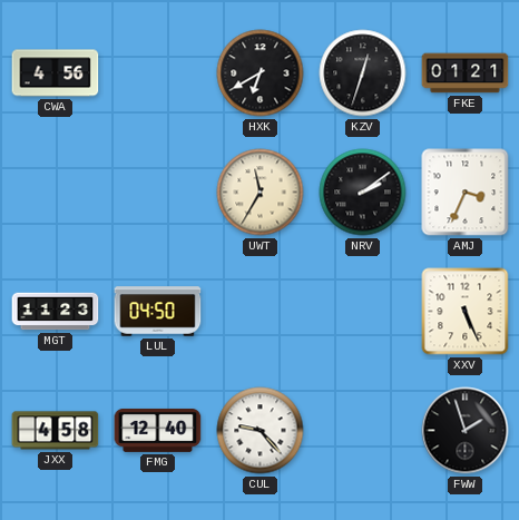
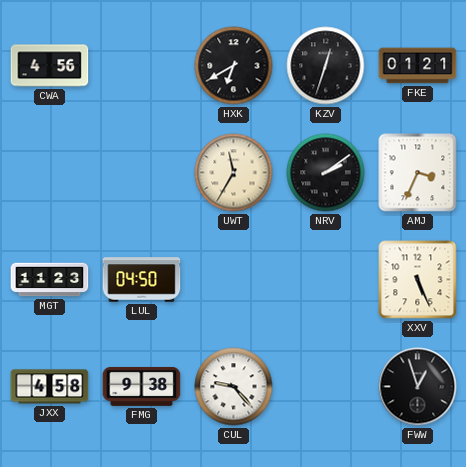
FMG: 12:40 -> 9:38
FWW: 1:57 -> 12:57
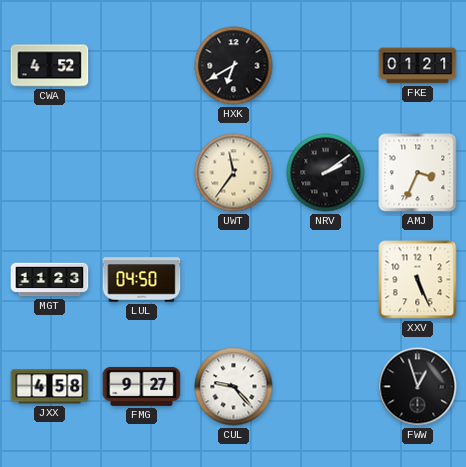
CWA: 4:56 -> 4:52
KZV: 12:33 -> none
UWT: 11:35 -> 11:36
FMG: 9:38 -> 9:27
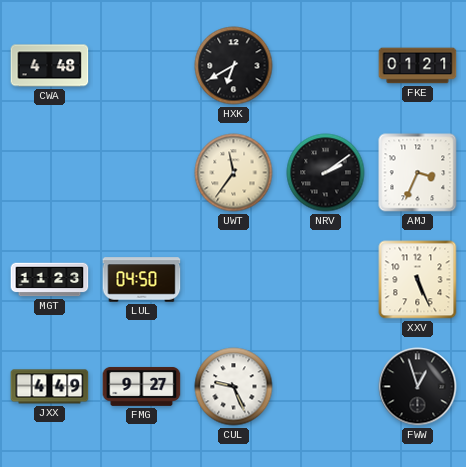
CWA: 4:52 -> 4:48
JXX: 4:58 -> 4:49
CUL: 9:23 -> 9:26
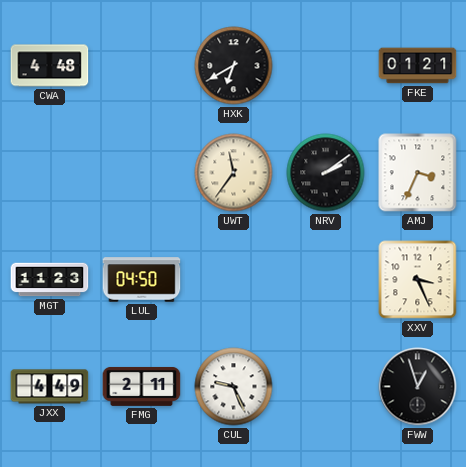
XXV: 5:26 -> 3:26
FMG: 9:27 -> 2:11
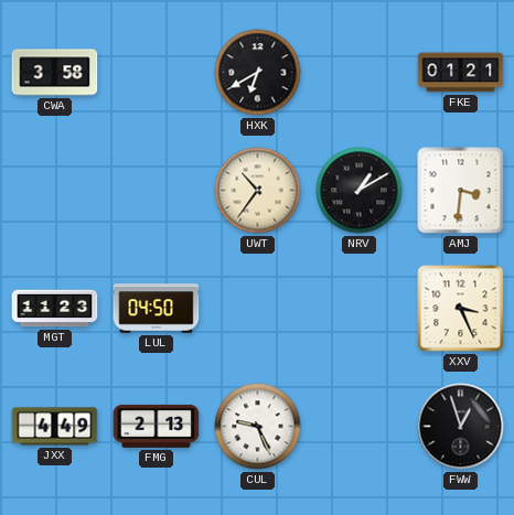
CWA: 4:48 -> 3:58
UWT: 11:36 -> 10:36
NRV: 2:09 -> 1:10
AMJ: 3:34 -> 3:31
FMG: 2:11 -> 2:13
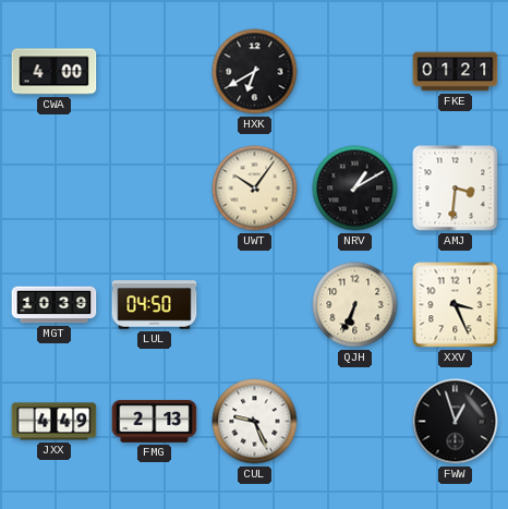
CWA: 3:58 -> 4:00
UWT: 10:36 -> 10:06
MGT: 11:23 -> 10:39
QJH: none -> 6:34
